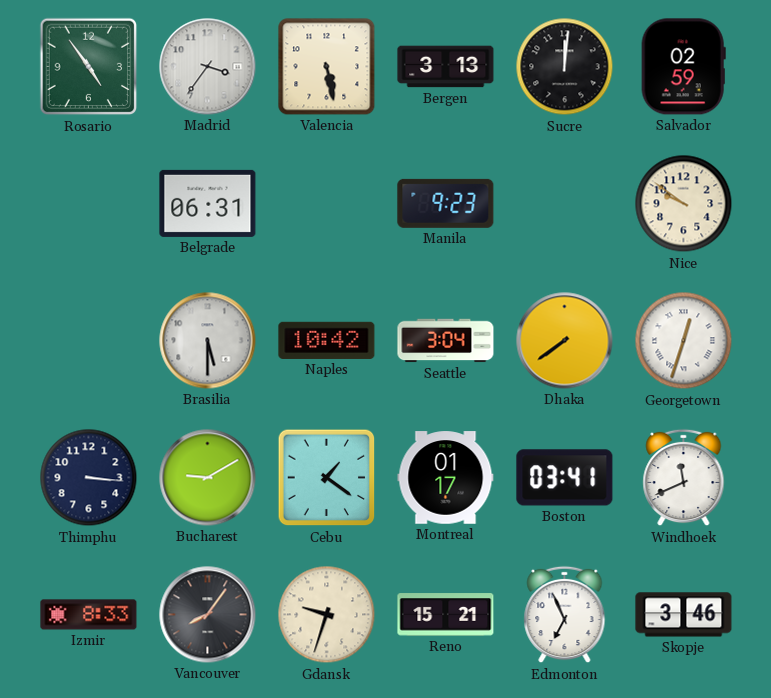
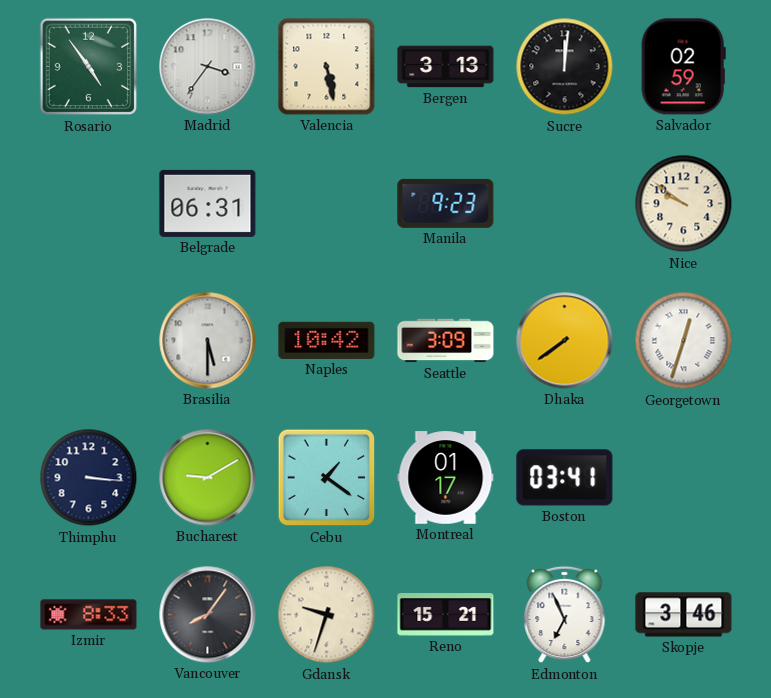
Seattle: 3:04 -> 3:09
Windhoek: 11:41 -> none
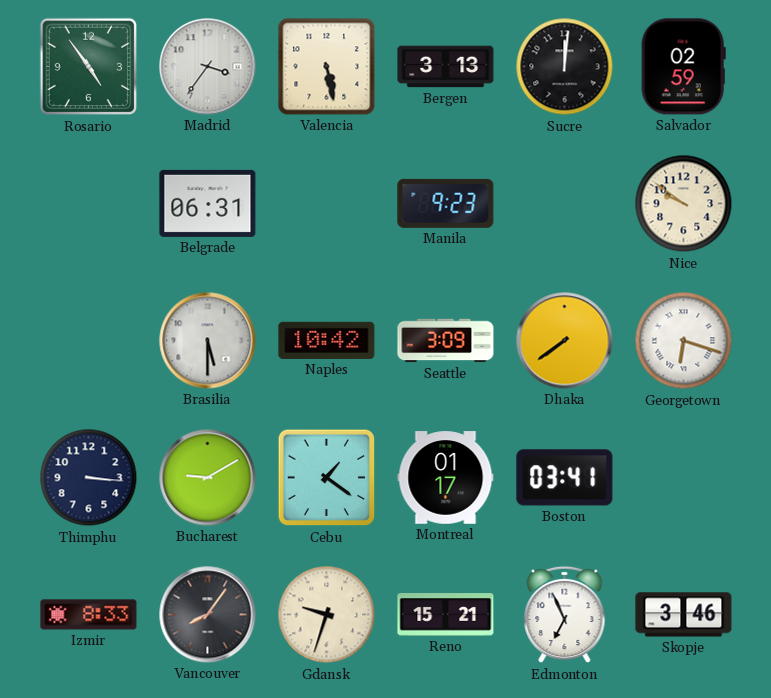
Georgetown: 12:33 -> 6:18
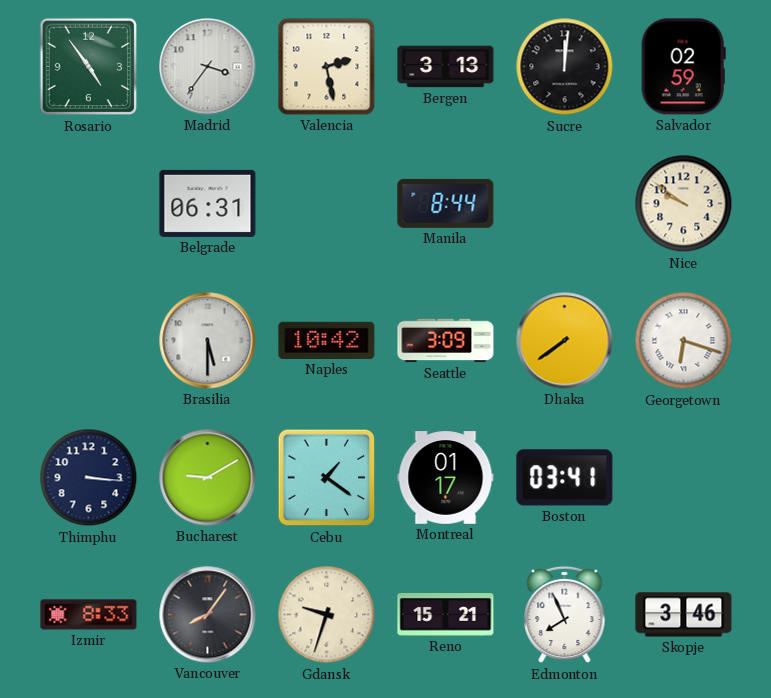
Valencia: 5:28 -> 2:28
Manila: 9:23 -> 8:44
Edmonton: 6:56 -> 7:56
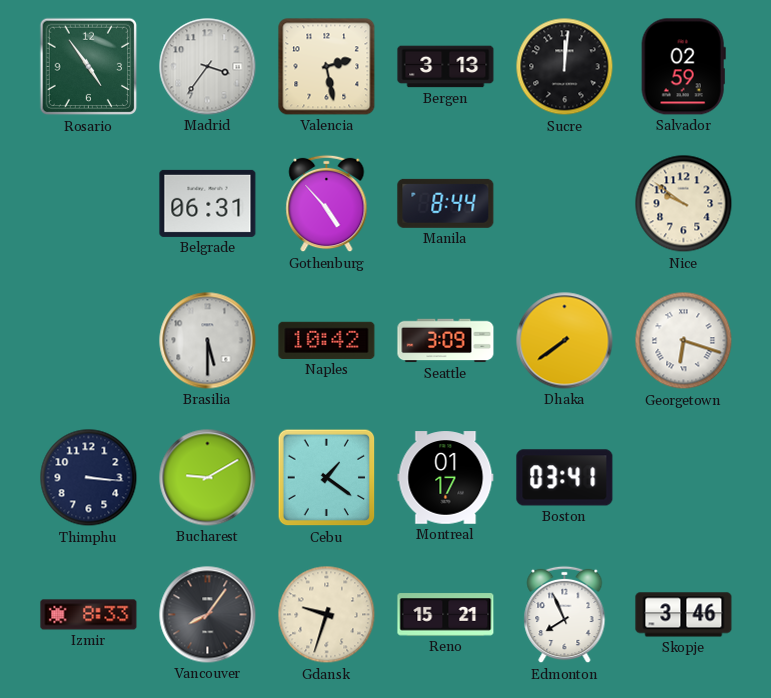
Gothenburg: none -> 4:53
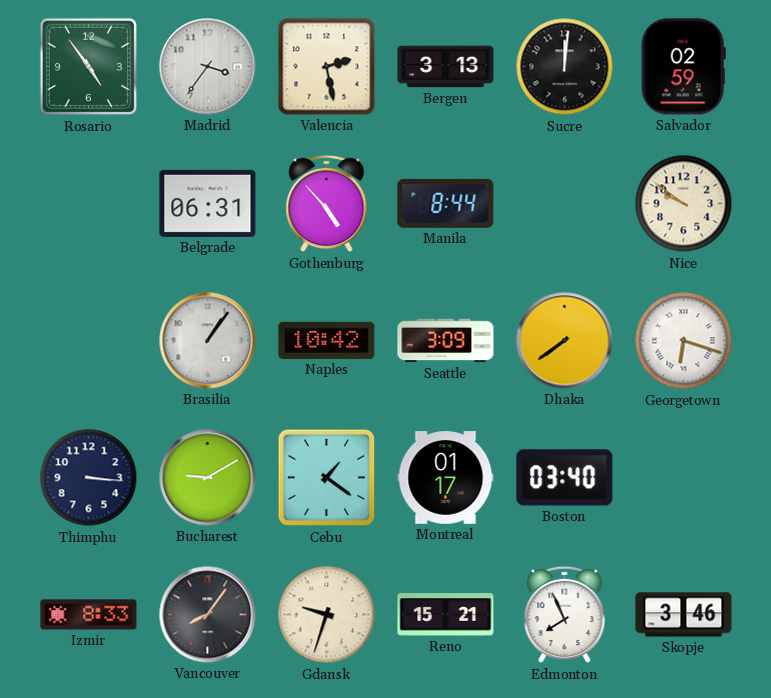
Brasilia: 5:30 -> 1:06
Boston: 03:41 -> 03:40
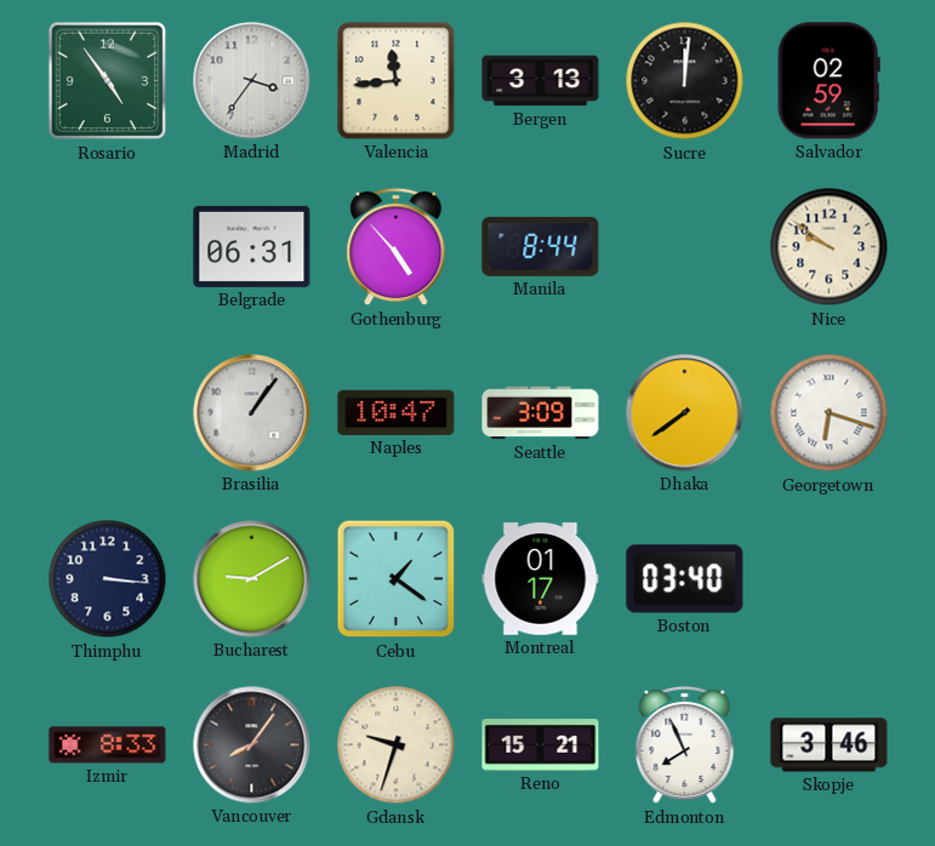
Valencia: 2:28 -> 11:44
Naples: 10:42 -> 10:47
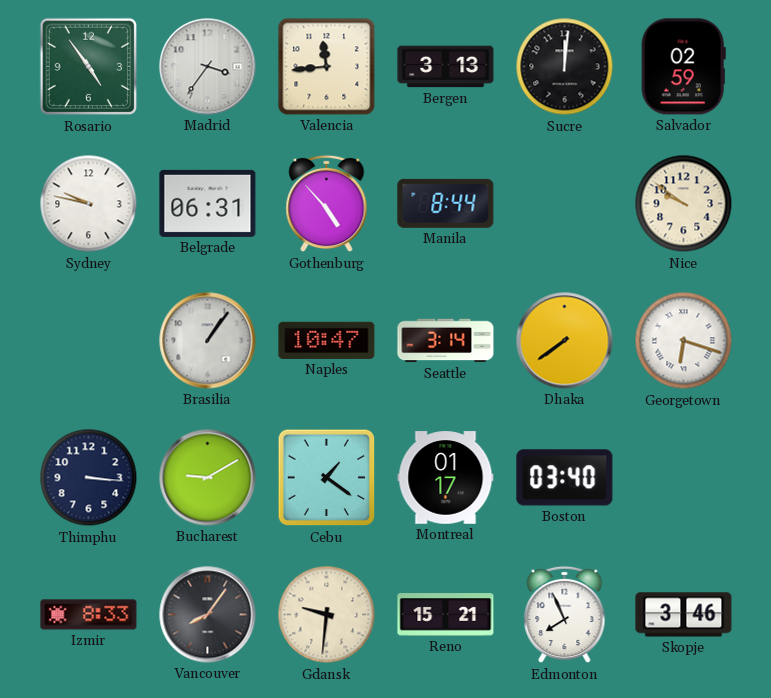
Sydney: none -> 9:47
Seattle: 3:09 -> 3:14
Gdansk: 9:33 -> 9:31
